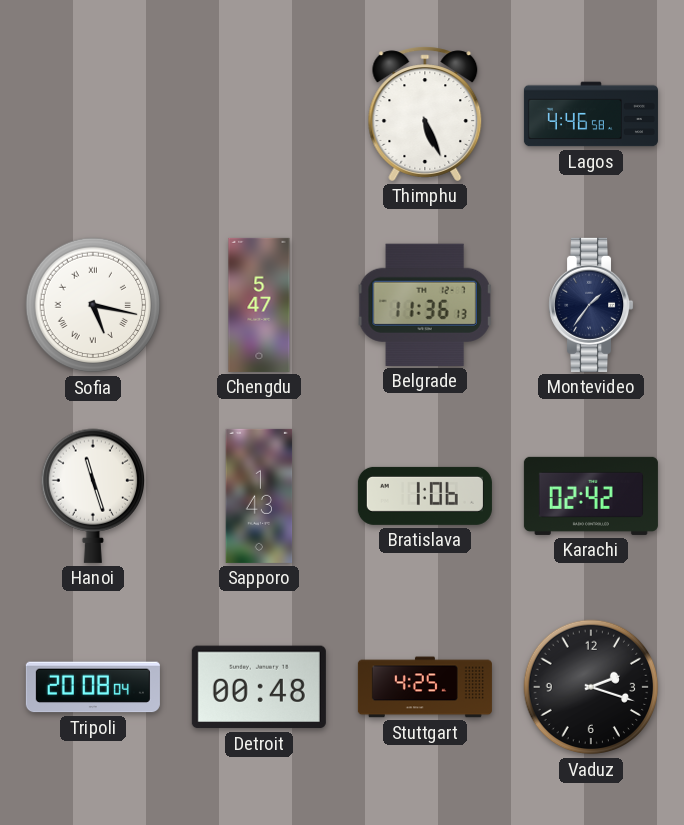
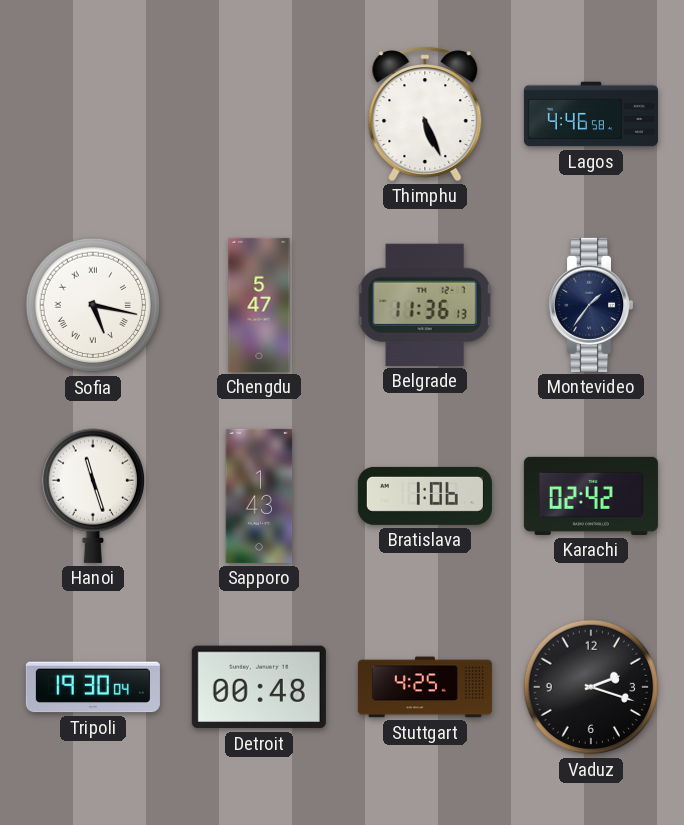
Tripoli: 20:08 -> 19:30
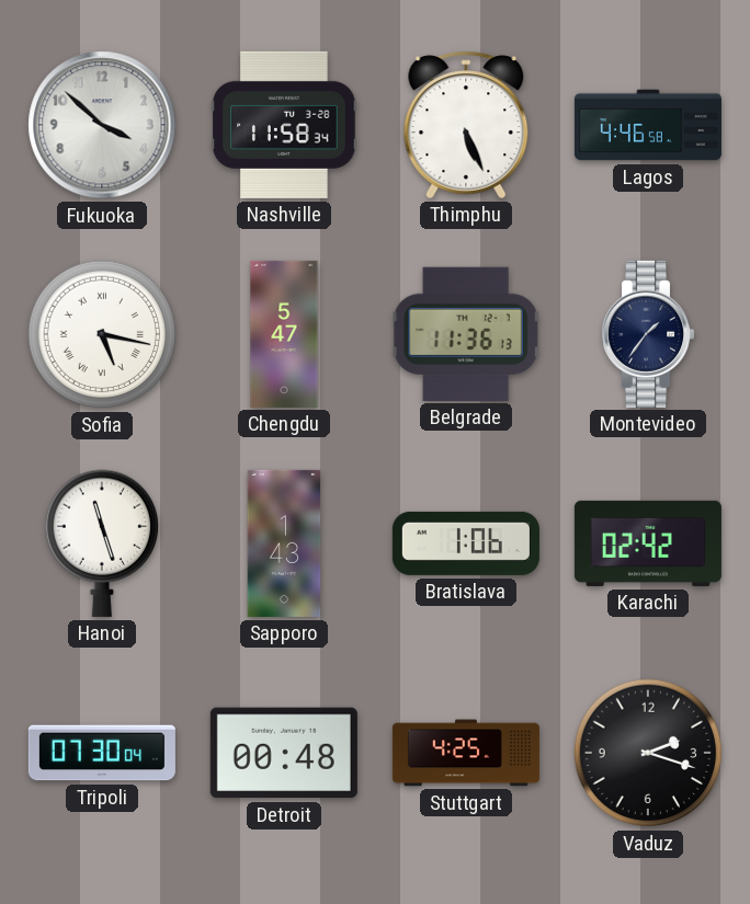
Fukuoka: none -> 3:52
Nashville: none -> 11:58
Tripoli: 19:30 -> 07:30
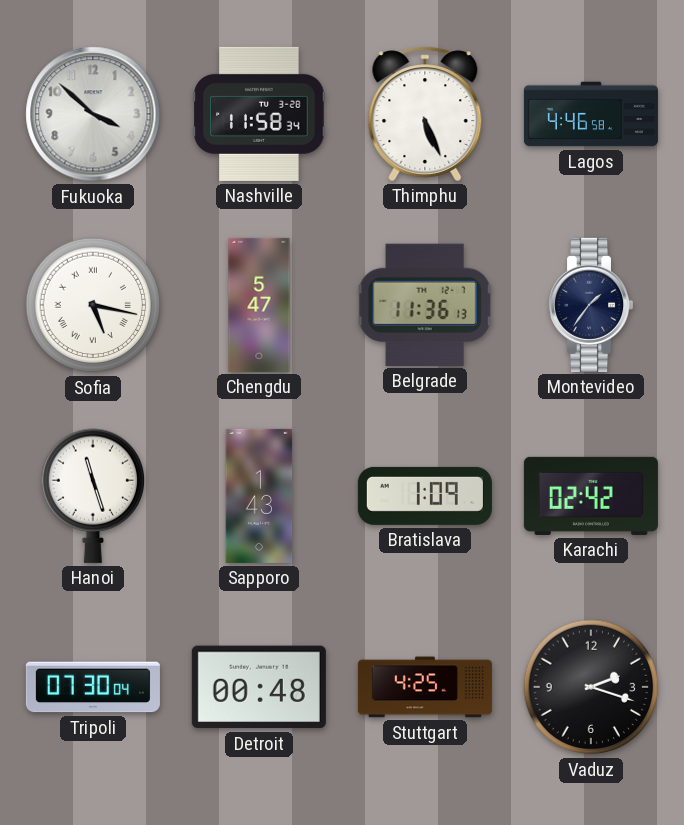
Bratislava: 1:06 -> 1:09
